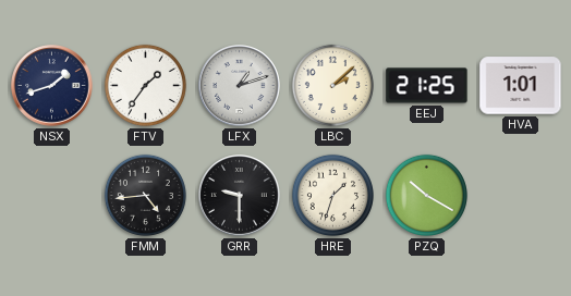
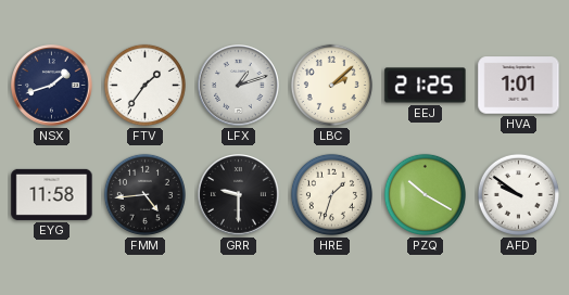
EYG: none -> 11:58
AFD: none -> 9:51
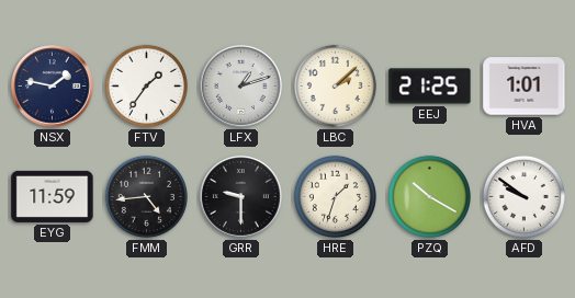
NSX: 1:42 -> 1:47
EYG: 11:58 -> 11:59
